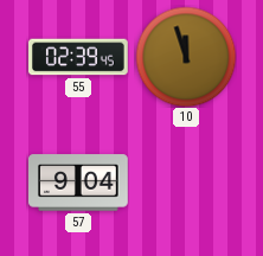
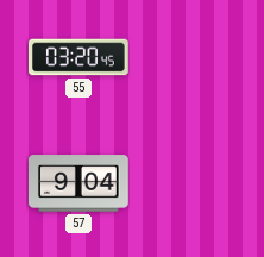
55: 02:39 -> 03:20
10: 11:57 -> none
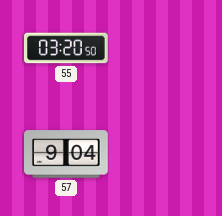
55: 03:20:45 -> 03:20:50
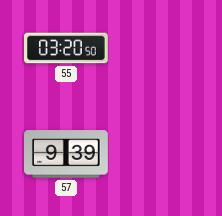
57: 9:04 -> 9:39
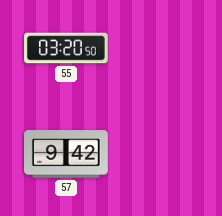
57: 9:39 -> 9:42
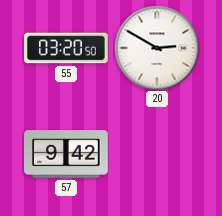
20: none -> 2:50
